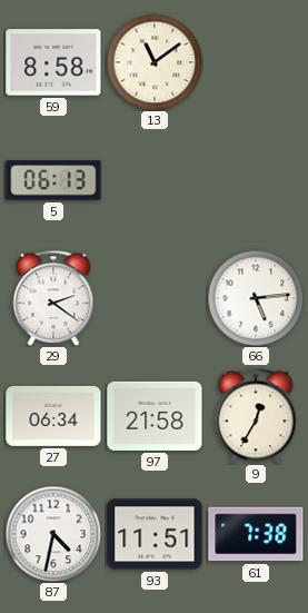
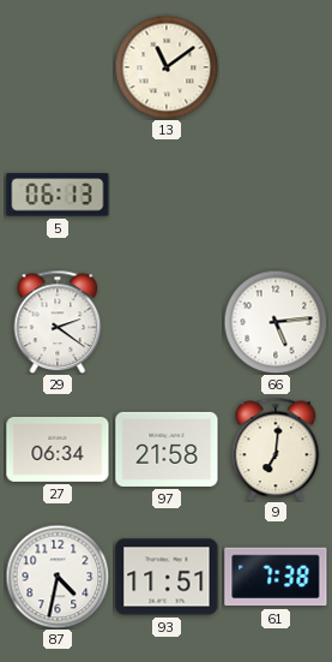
59: 8:58 -> none
9: 12:35 -> 7:01
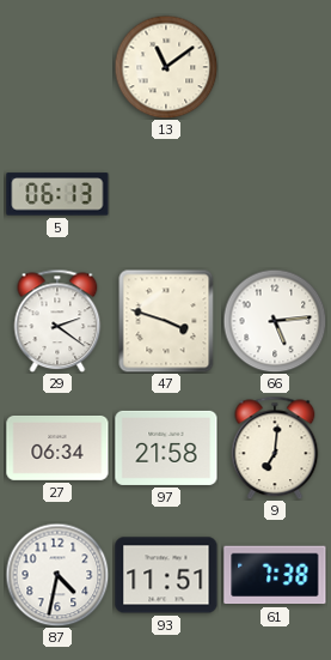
47: none -> 3:48
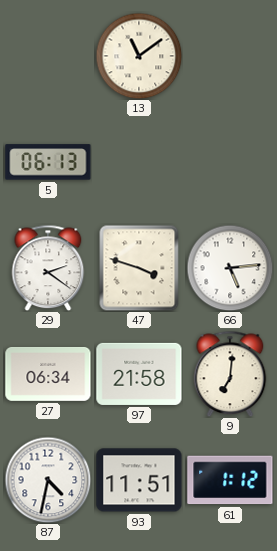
61: 7:38 -> 1:12
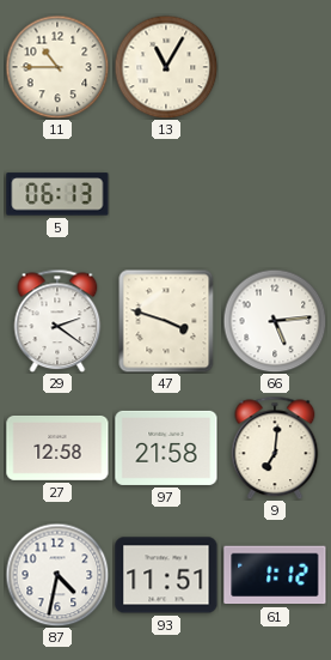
11: none -> 10:45
13: 11:09 -> 11:05
27: 06:34 -> 12:58
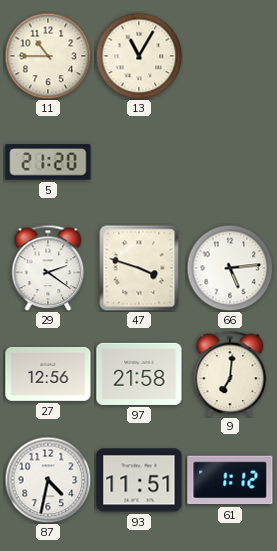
5: 06:13 -> 21:20
27: 12:58 -> 12:56
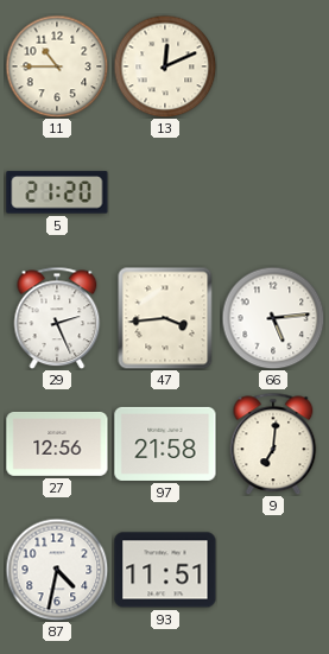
13: 11:05 -> 12:11
29: 2:21 -> 2:26
47: 3:48 -> 3:44
61: 1:12 -> none
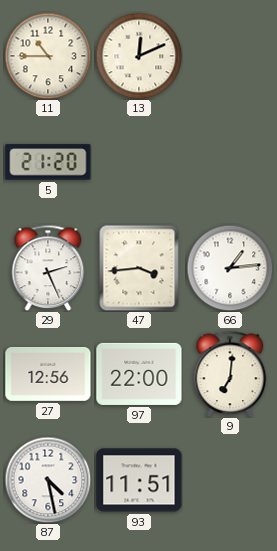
66: 5:14 -> 1:14
97: 21:58 -> 22:00
87: 4:32 -> 4:28
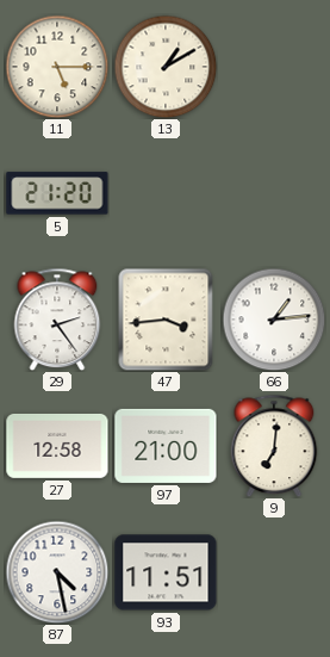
11: 10:45 -> 5:15
13: 12:11 -> 1:10
29: 2:26 -> 2:24
27: 12:56 -> 12:58
97: 22:00 -> 21:00
